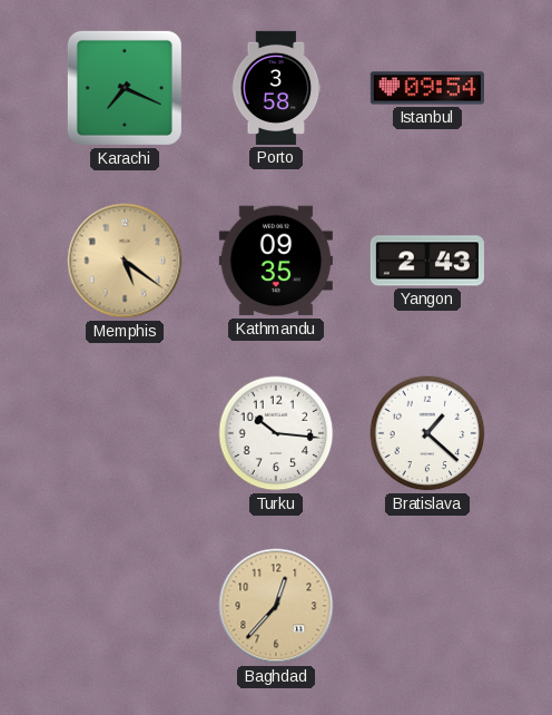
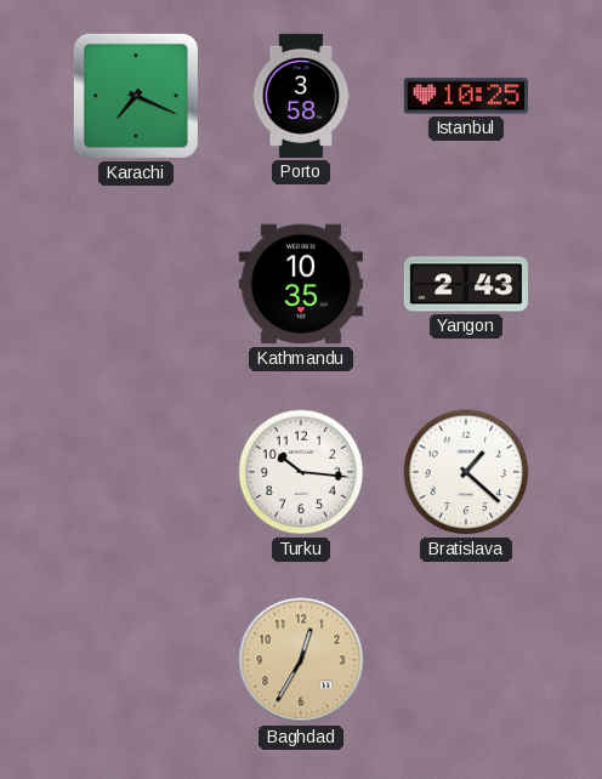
Istanbul: 09:54 -> 10:25
Memphis: 5:21 -> none
Kathmandu: 09:35 -> 10:35
Baghdad: 12:37 -> 12:35
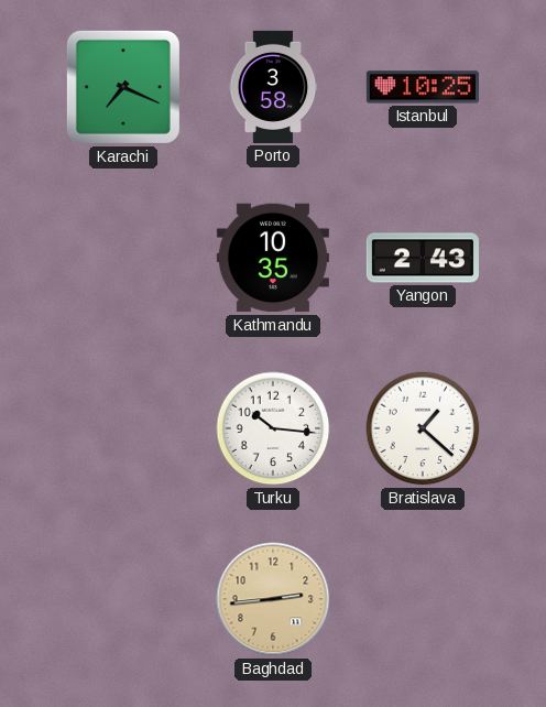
Baghdad: 12:35 -> 2:44
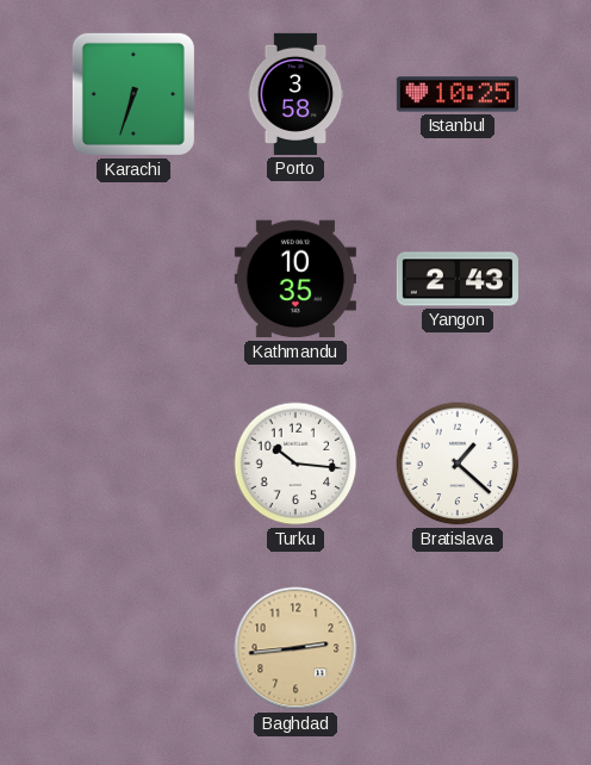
Karachi: 7:19 -> 6:33
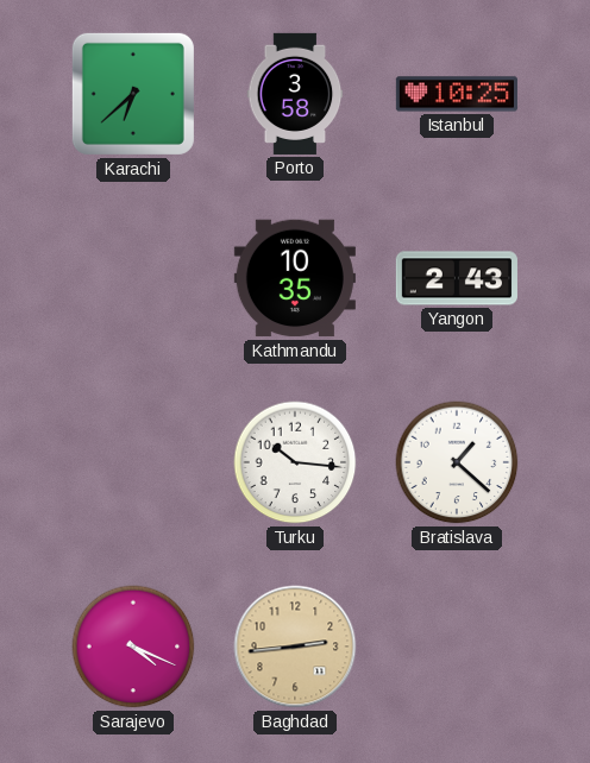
Karachi: 6:33 -> 6:38
Sarajevo: none -> 4:19
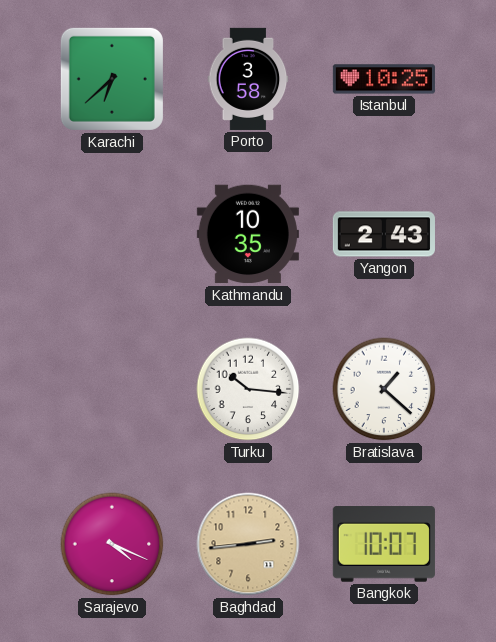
Bangkok: none -> 10:07
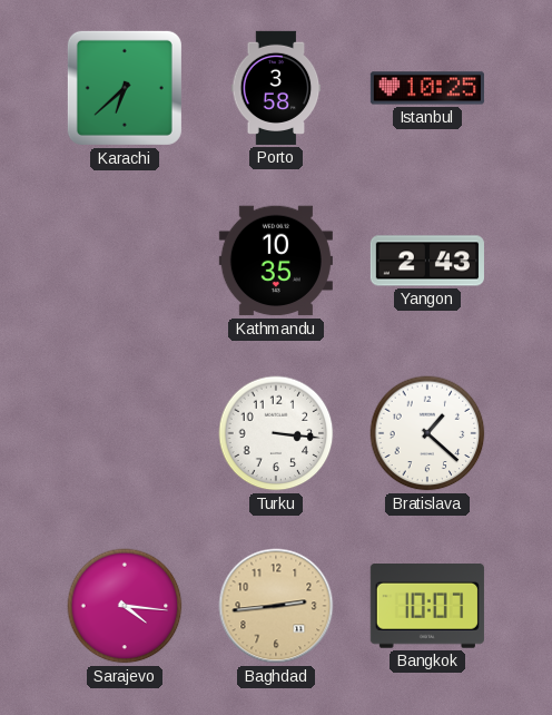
Turku: 10:16 -> 3:16
Sarajevo: 4:19 -> 4:16
